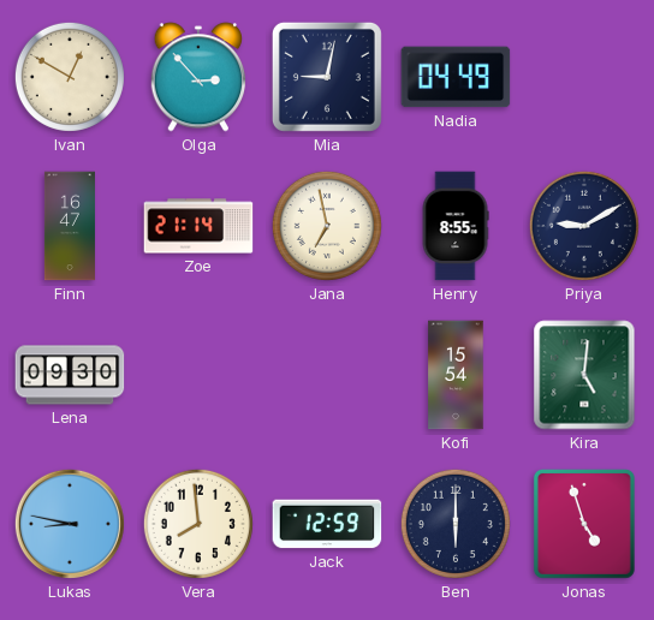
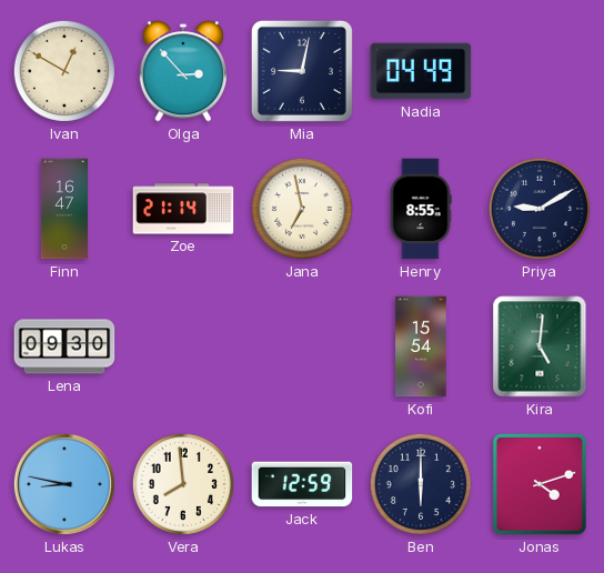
Jonas: 4:57 -> 4:12
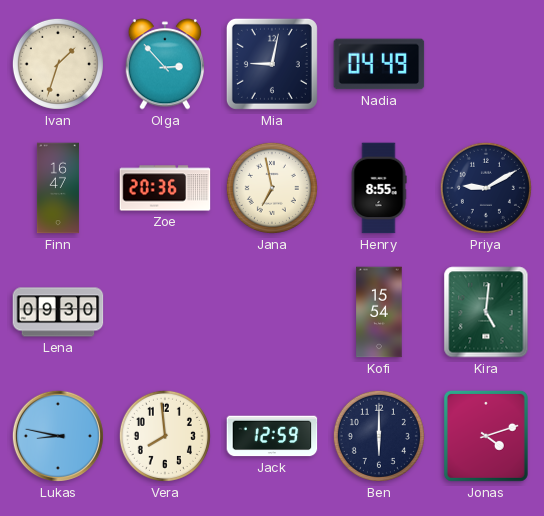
Ivan: 12:50 -> 1:33
Zoe: 21:14 -> 20:36
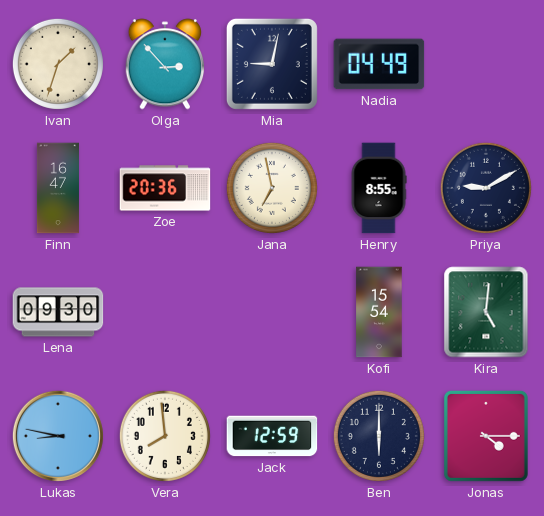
Jonas: 4:12 -> 4:15
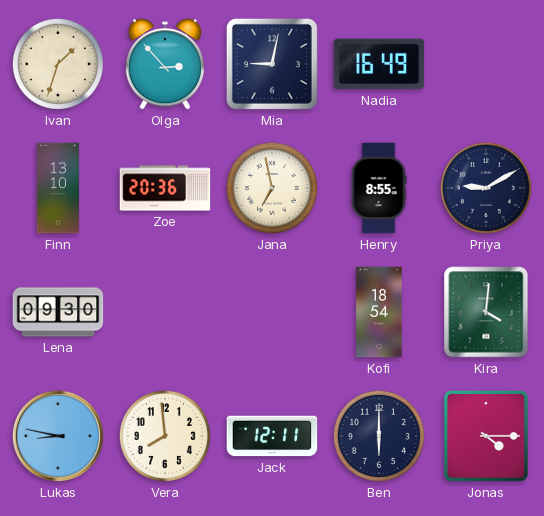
Nadia: 04:49 -> 16:49
Finn: 16:47 -> 13:10
Kofi: 15:54 -> 18:54
Kira: 5:01 -> 4:01
Jack: 12:59 -> 12:11
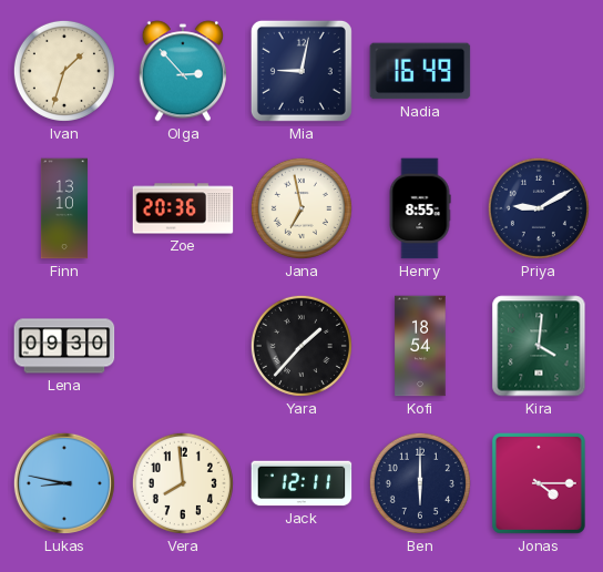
Yara: none -> 1:37
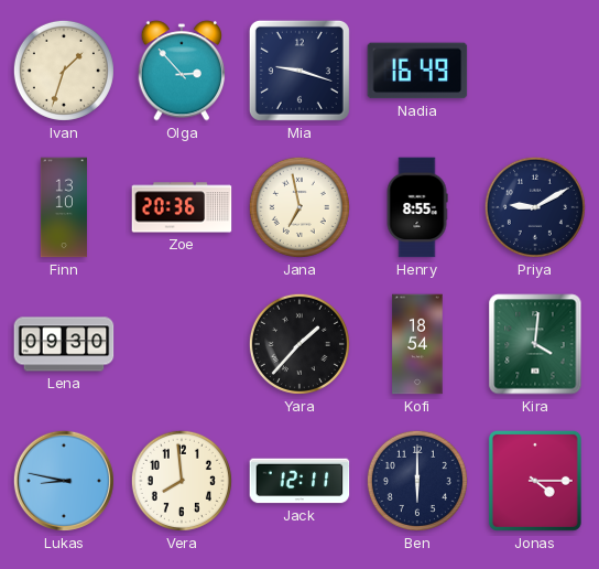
Mia: 9:02 -> 9:18
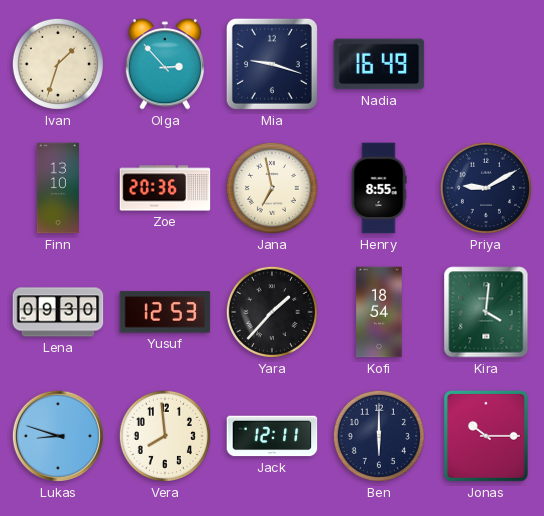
Yusuf: none -> 12:53
Lukas: 8:47 -> 8:48
Jonas: 4:15 -> 10:15
